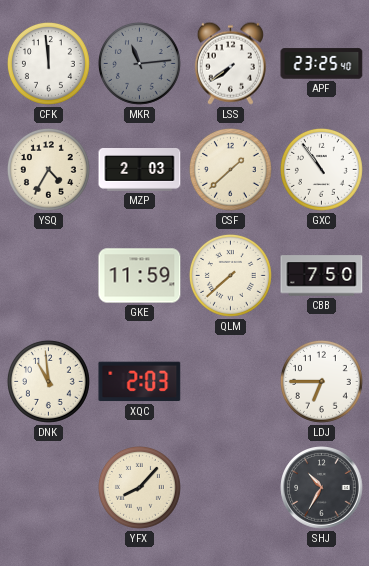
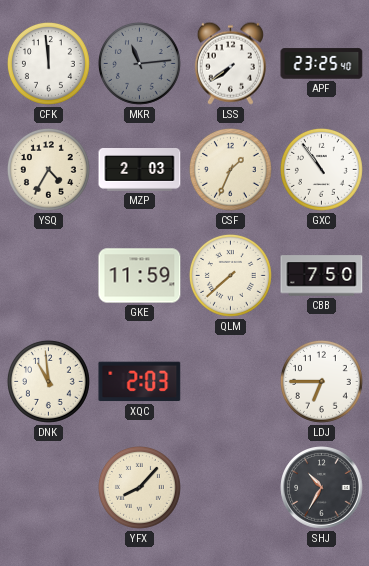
CSF: 1:38 -> 1:34
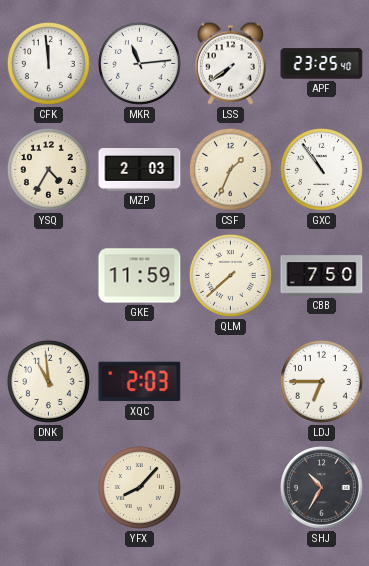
MKR dial: grey -> white
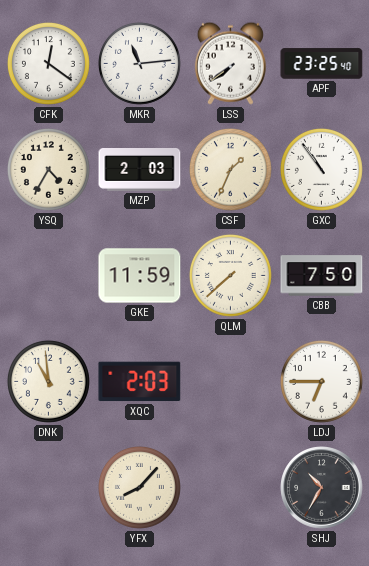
CFK: 11:59 -> 12:21
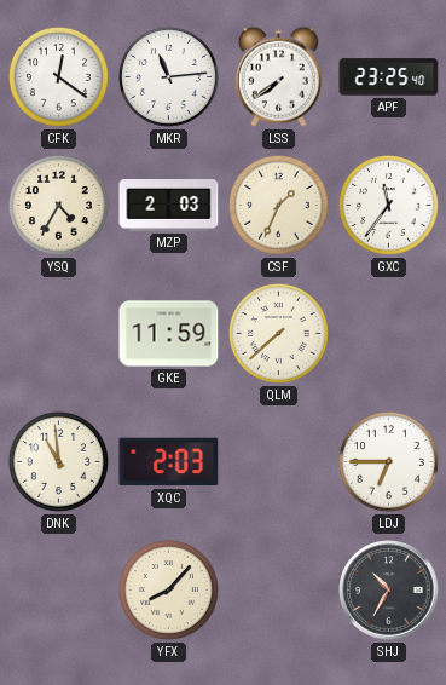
GXC: 10:54 -> 11:36
CBB: 7:50 -> none
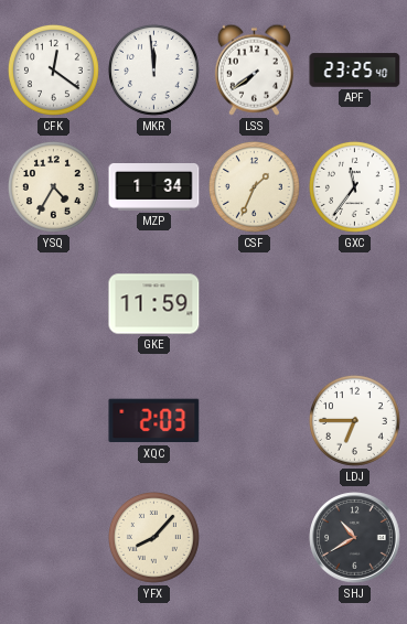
MKR: 11:14 -> 11:59
MZP: 2:03 -> 1:34
QLM: 7:38 -> none
DNK: 10:59 -> none
SHJ: 10:35 -> 10:40
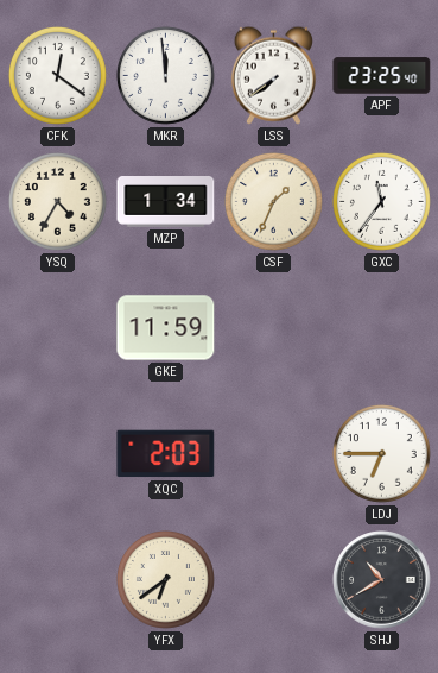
YFX: 8:07 -> 6:39
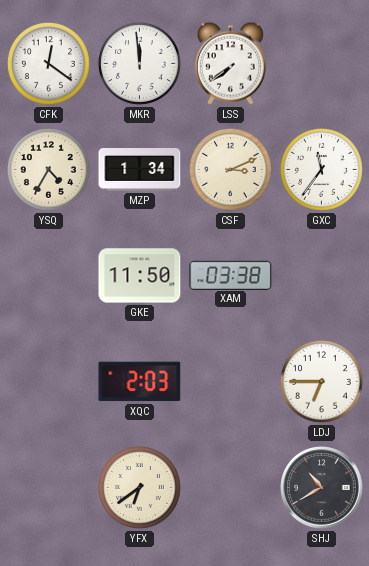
APF: 23:25 -> none
CSF: 1:34 -> 3:11
GKE: 11:59 -> 11:50
XAM: none -> 03:38
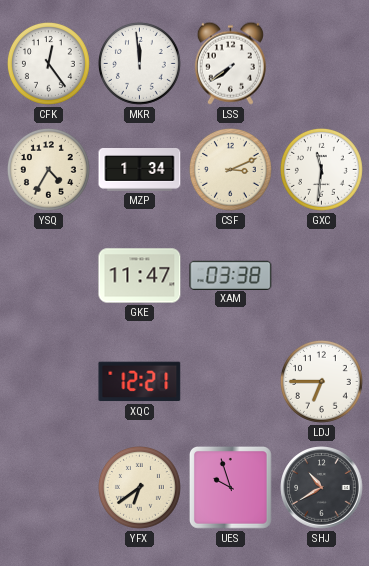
CFK: 12:21 -> 12:24
GXC: 11:36 -> 11:31
GKE: 11:50 -> 11:47
XQC: 2:03 -> 12:21
UES: none -> 9:57
